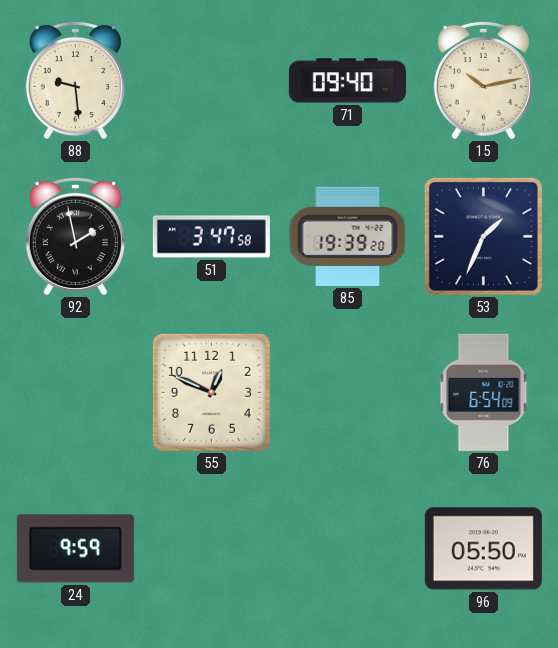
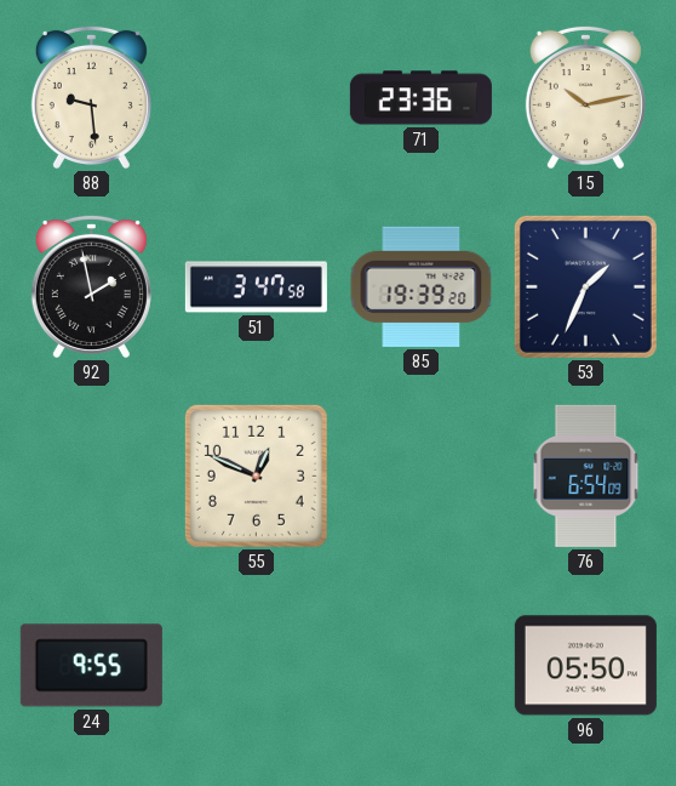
71: 09:40 -> 23:36
24: 9:59 -> 9:55
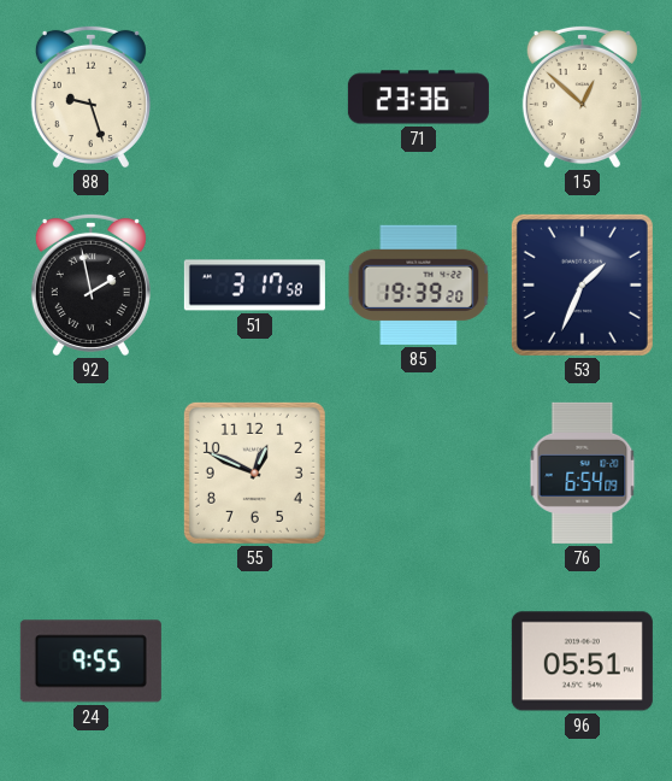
88: 9:29 -> 9:27
15: 10:13 -> 12:52
51: 3:47 -> 3:17
96: 05:50 -> 05:51
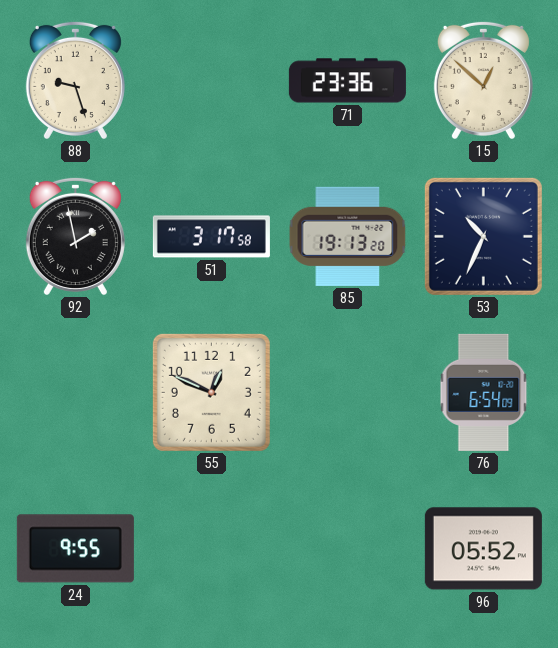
85: 19:39 -> 19:13
53: 1:34 -> 10:34
96: 05:51 -> 05:52
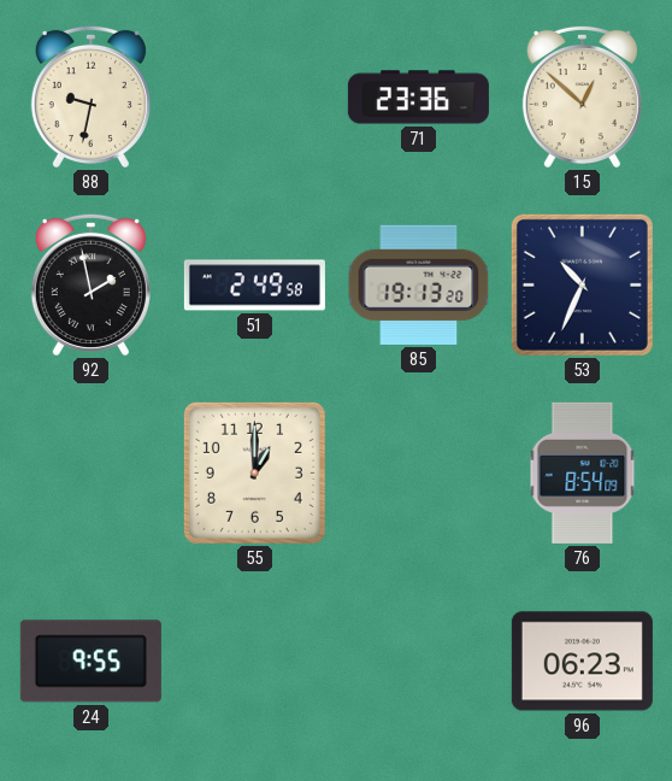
88: 9:27 -> 9:32
51: 3:17 -> 2:49
55: 12:49 -> 1:00
76: 6:54 -> 8:54
96: 05:52 -> 06:23
